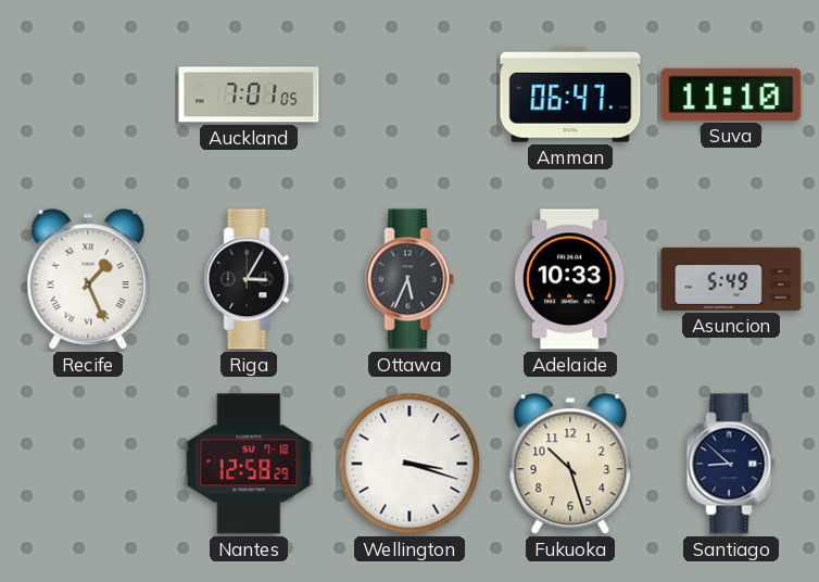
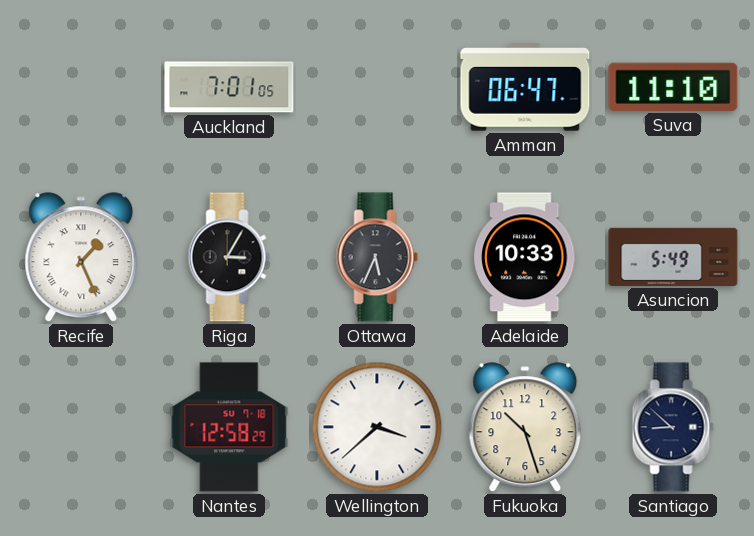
Wellington: 3:18 -> 3:38
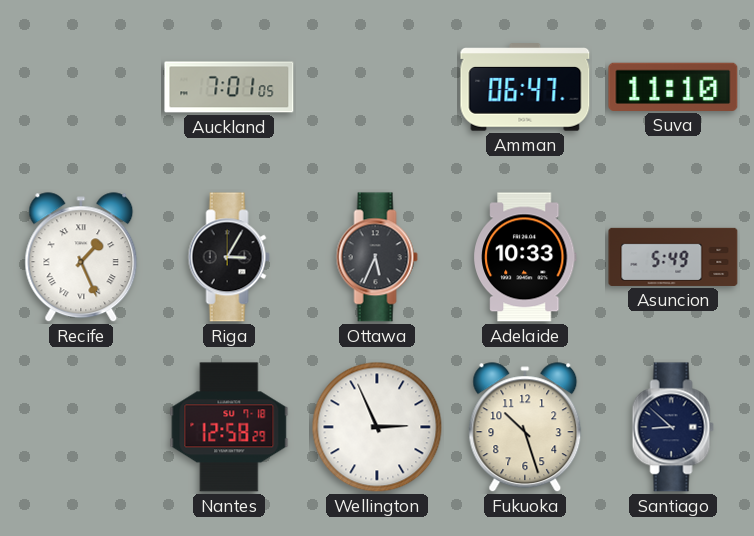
Wellington: 3:38 -> 2:56
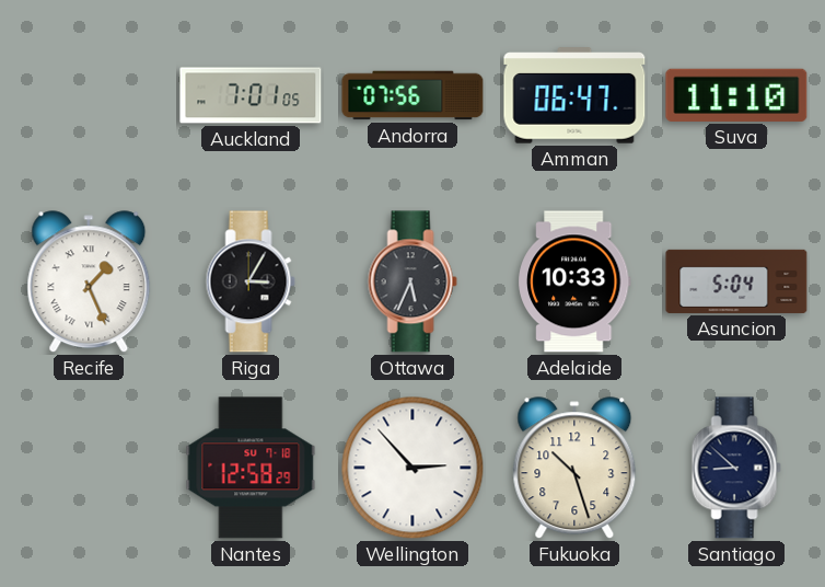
Andorra: none -> 07:56
Asuncion: 5:49 -> 5:04
Wellington: 2:56 -> 2:53
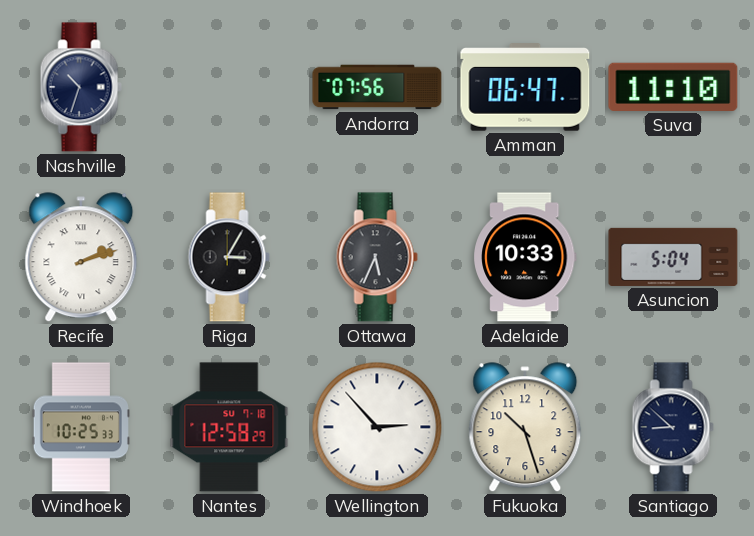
Nashville: none -> 10:33
Auckland: 7:01 -> none
Recife: 1:26 -> 2:12
Windhoek: none -> 10:25
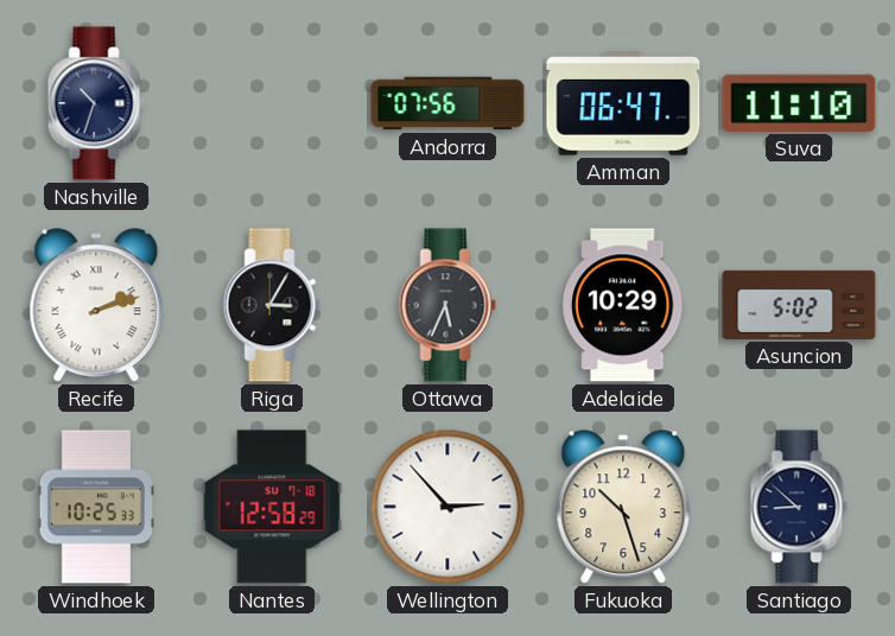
Adelaide: 10:33 -> 10:29
Asuncion: 5:04 -> 5:02
